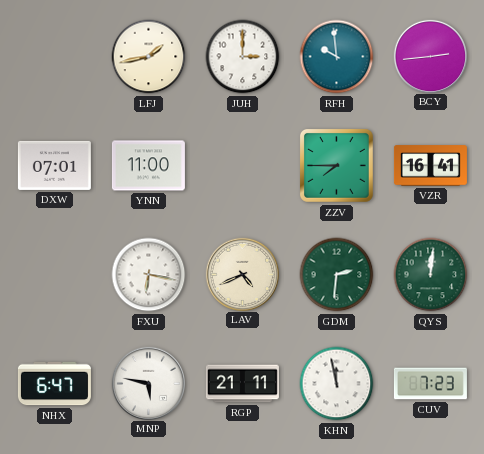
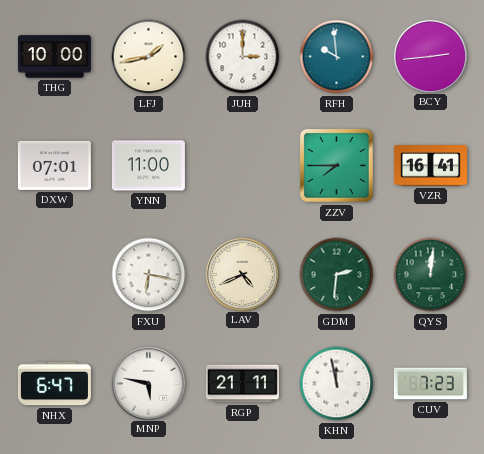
THG: none -> 10:00
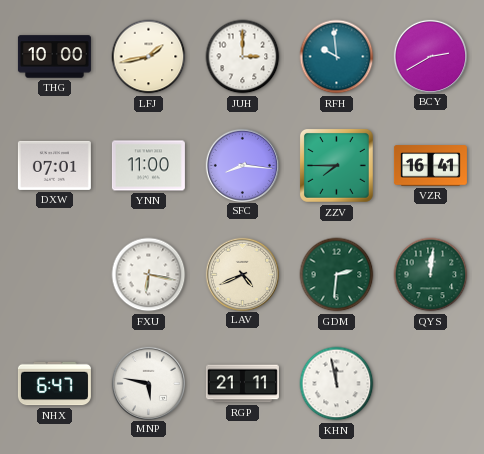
BCY: 2:44 -> 2:40
SFC: none -> 8:16
CUV: 7:23 -> none
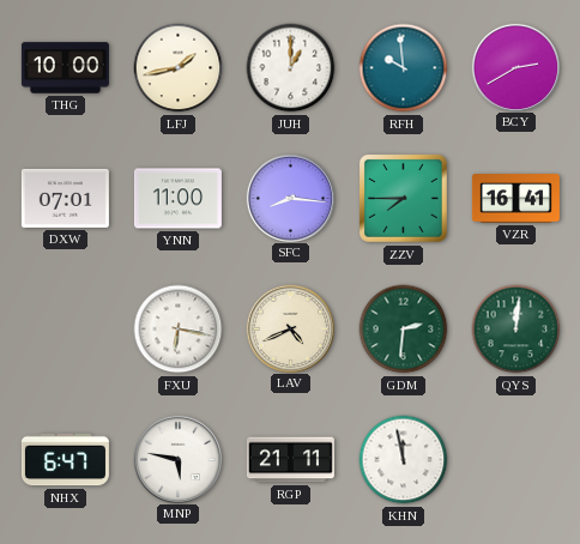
JUH: 3:00 -> 1:00
